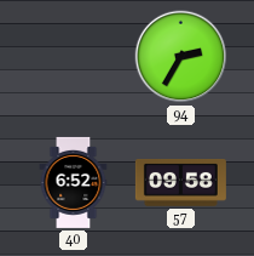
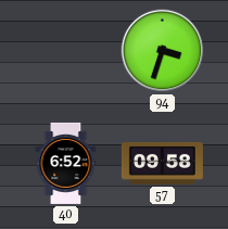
94: 2:35 -> 3:33
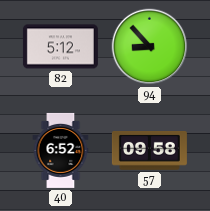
82: none -> 5:12
94: 3:33 -> 8:53
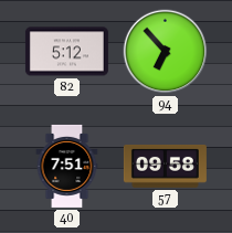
94: 8:53 -> 6:53
40: 6:52 -> 7:51
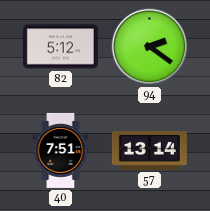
94: 6:53 -> 2:21
57: 09:58 -> 13:14
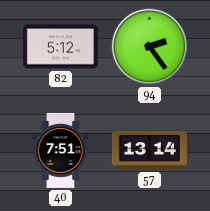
94: 2:21 -> 2:24
